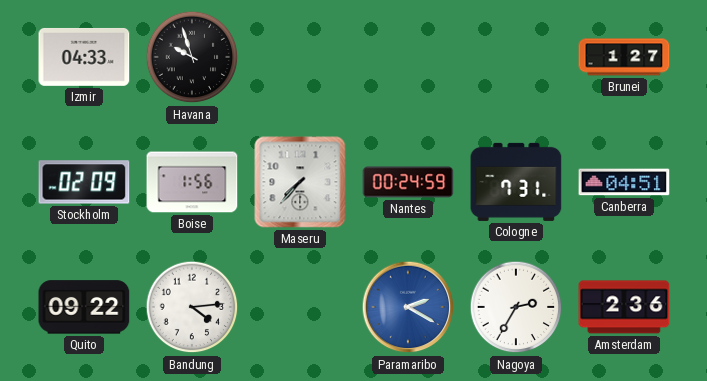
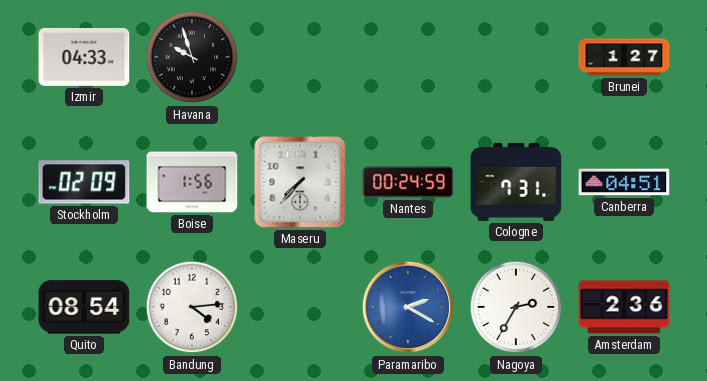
Quito: 09:22 -> 08:54
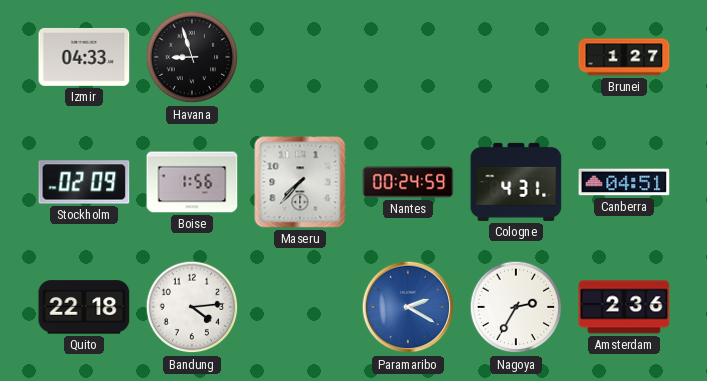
Havana: 9:57 -> 8:57
Cologne: 7:31 -> 4:31
Quito: 08:54 -> 22:18
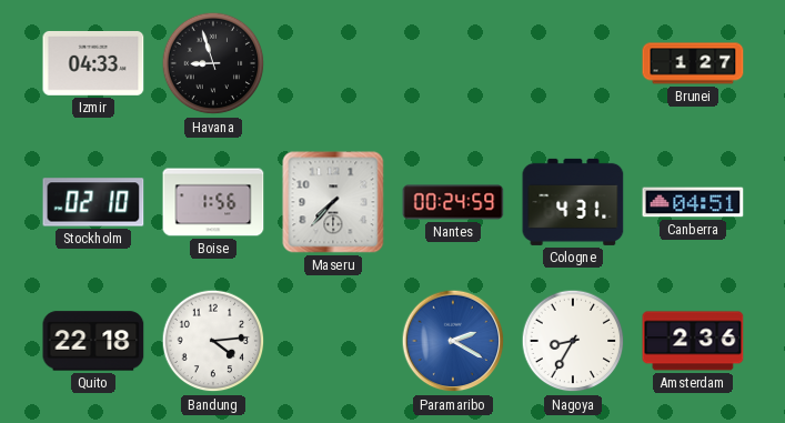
Stockholm: 02:09 -> 02:10
Nagoya: 2:35 -> 8:35
